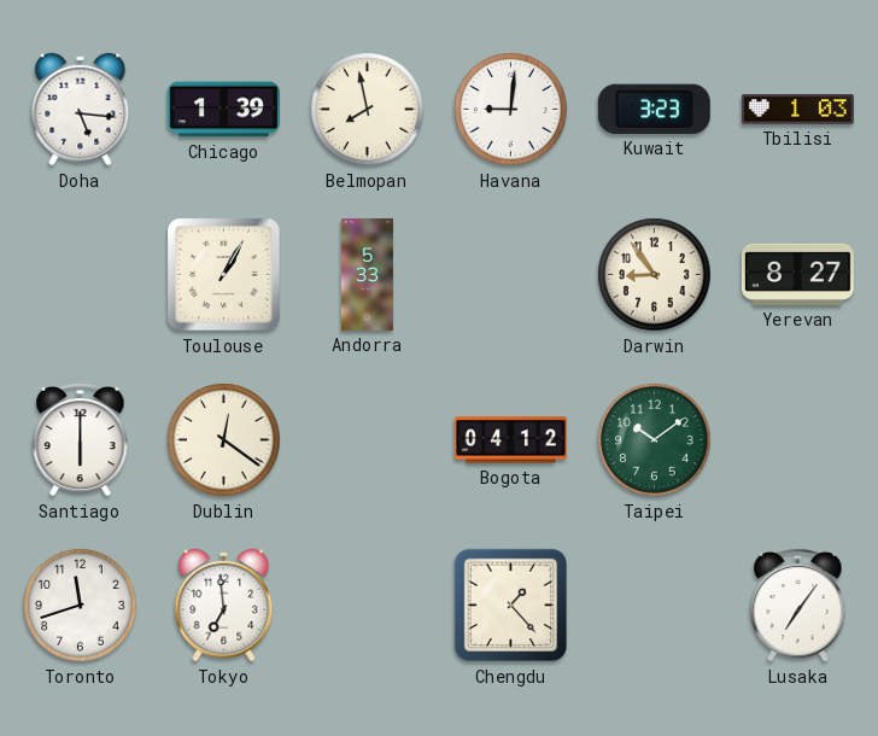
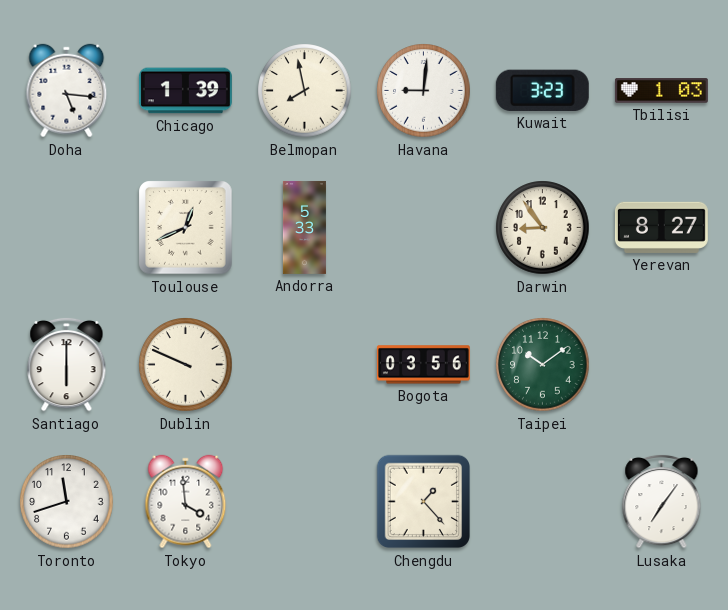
Toulouse: 1:05 -> 12:41
Dublin: 12:21 -> 9:49
Bogota: 04:12 -> 03:56
Tokyo: 6:59 -> 3:59
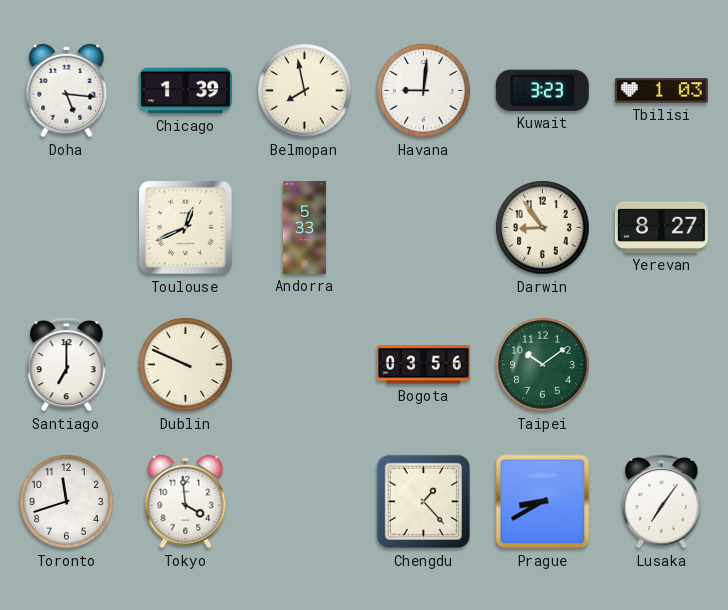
Santiago: 6:00 -> 7:00
Prague: none -> 8:40
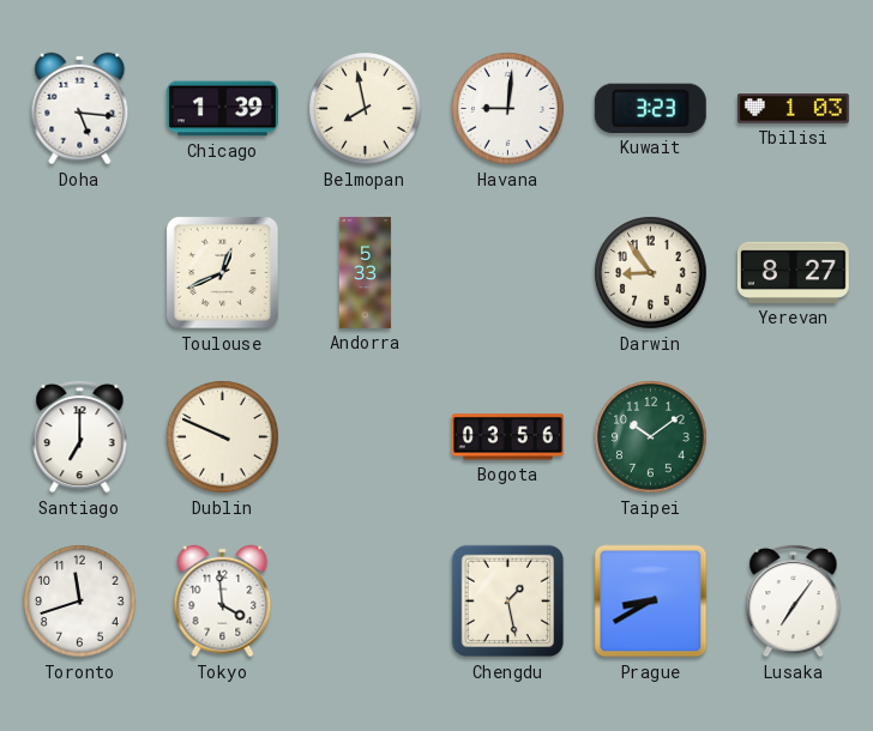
Chengdu: 1:23 -> 1:28
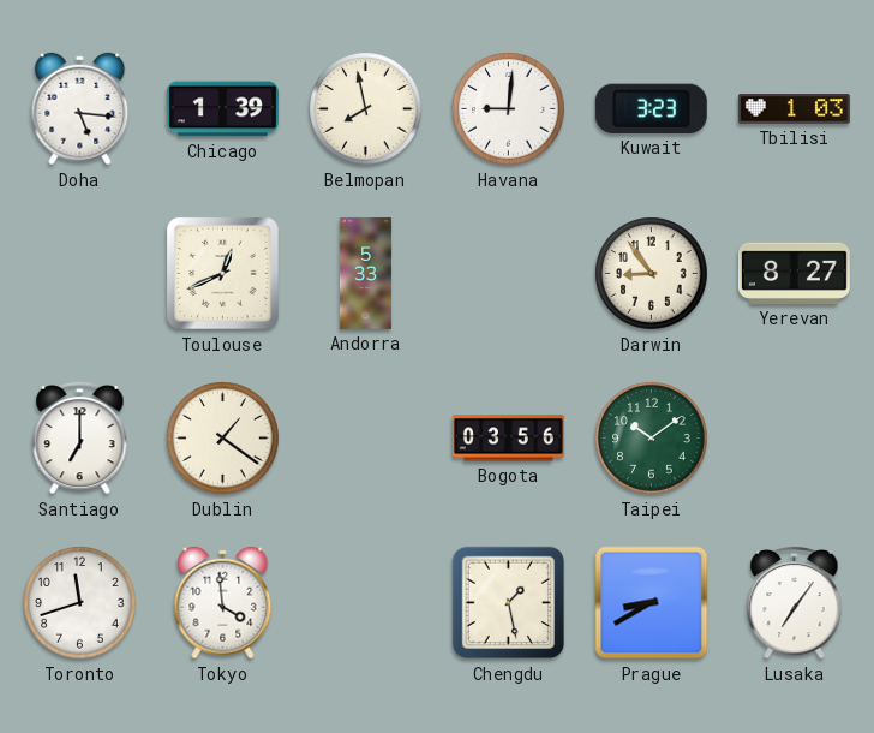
Dublin: 9:49 -> 1:21
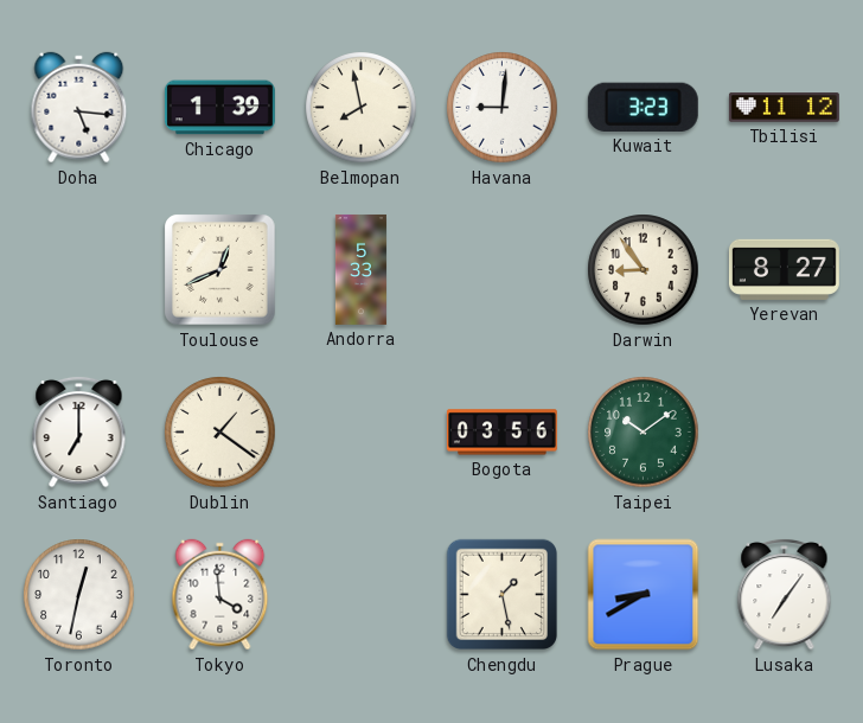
Tbilisi: 1:03 -> 11:12
Toronto: 11:42 -> 12:32
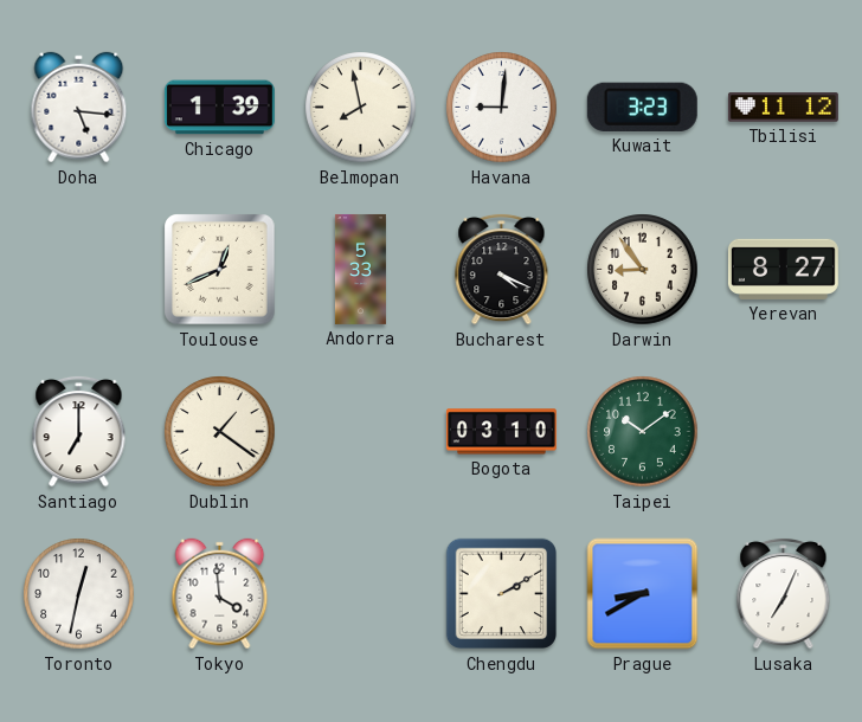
Bucharest: none -> 4:19
Bogota: 03:56 -> 03:10
Chengdu: 1:28 -> 2:10
Lusaka: 7:06 -> 7:04
